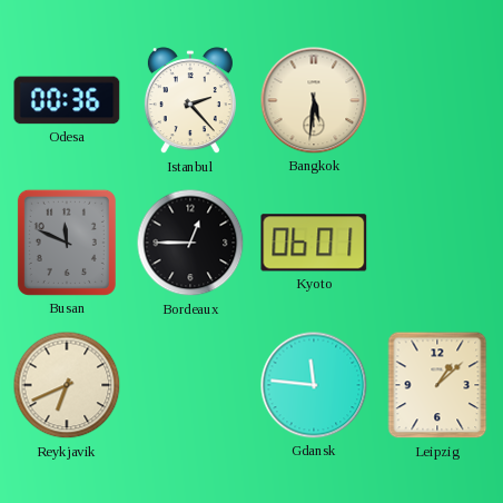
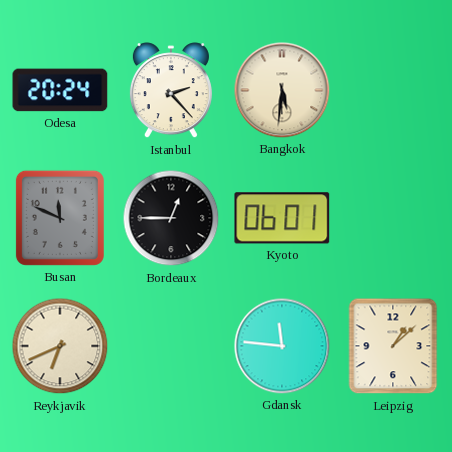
Odesa: 00:36 -> 20:24
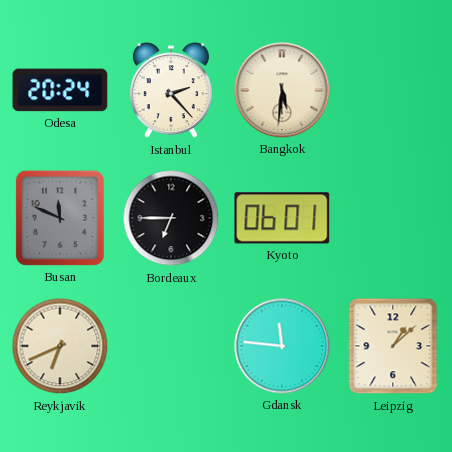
Bordeaux: 12:45 -> 6:45
